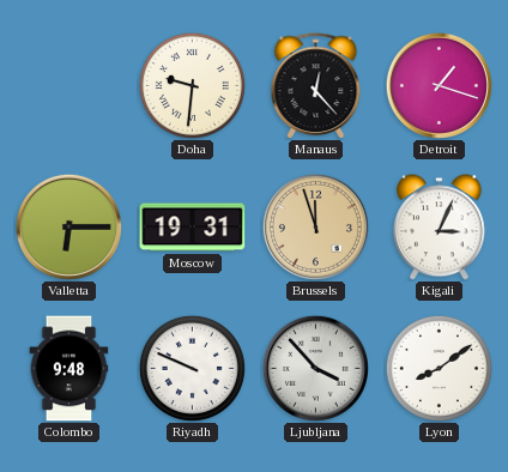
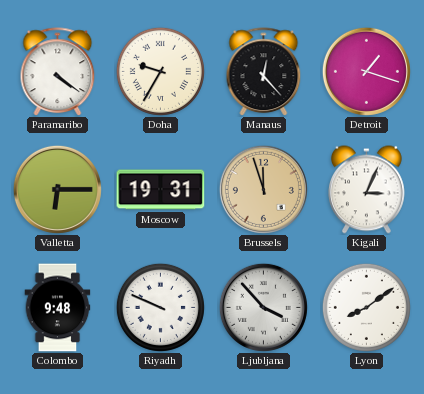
Paramaribo: none -> 4:21
Doha: 9:31 -> 9:35
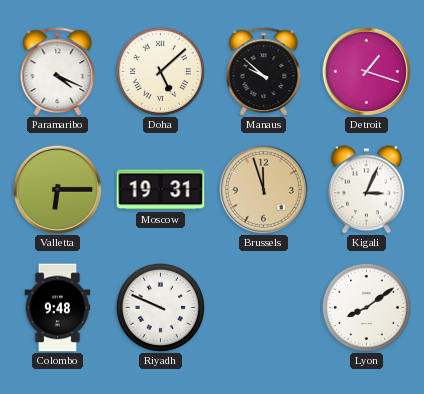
Paramaribo: 4:21 -> 4:19
Doha: 9:35 -> 5:08
Manaus: 12:23 -> 9:52
Ljubljana: 3:53 -> none
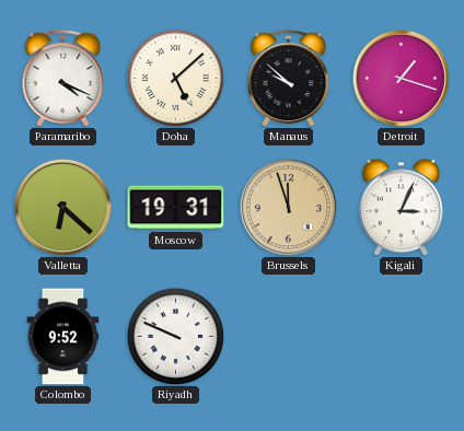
Valletta: 6:15 -> 6:22
Colombo: 9:48 -> 9:52
Lyon: 8:09 -> none
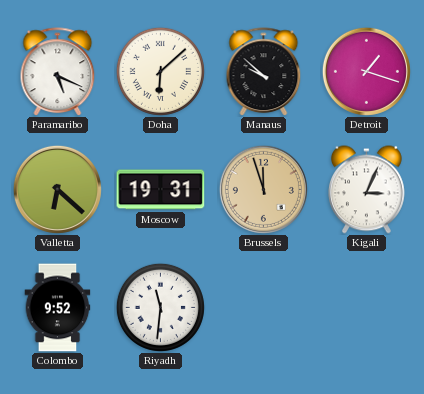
Paramaribo: 4:19 -> 5:19
Doha: 5:08 -> 6:08
Riyadh: 9:49 -> 11:31
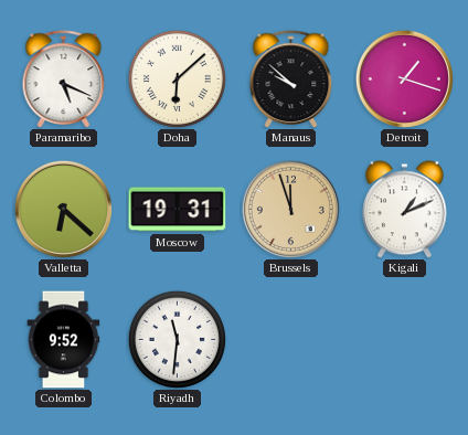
Kigali: 3:04 -> 1:11
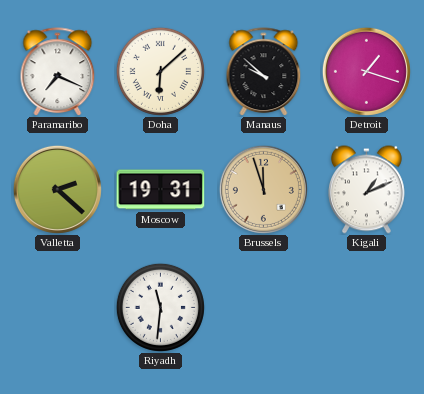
Paramaribo: 5:19 -> 7:19
Valletta: 6:22 -> 2:22
Colombo: 9:52 -> none
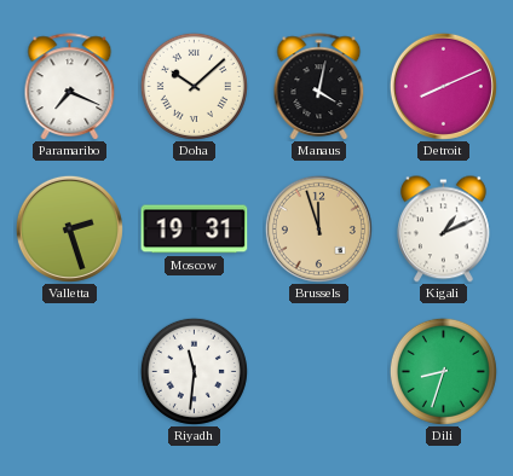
Doha: 6:08 -> 10:08
Manaus: 9:52 -> 4:02
Detroit: 1:18 -> 8:11
Valletta: 2:22 -> 2:27
Dili: none -> 8:33
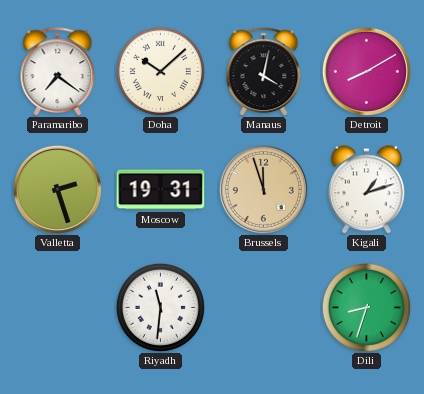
Paramaribo: 7:19 -> 7:21
Detroit: 8:11 -> 8:10
Kigali: 1:11 -> 1:12
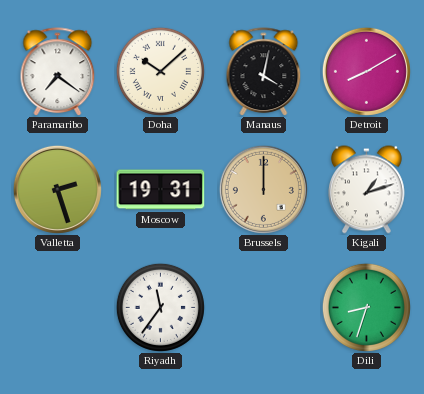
Brussels: 11:57 -> 12:00
Riyadh: 11:31 -> 11:36
